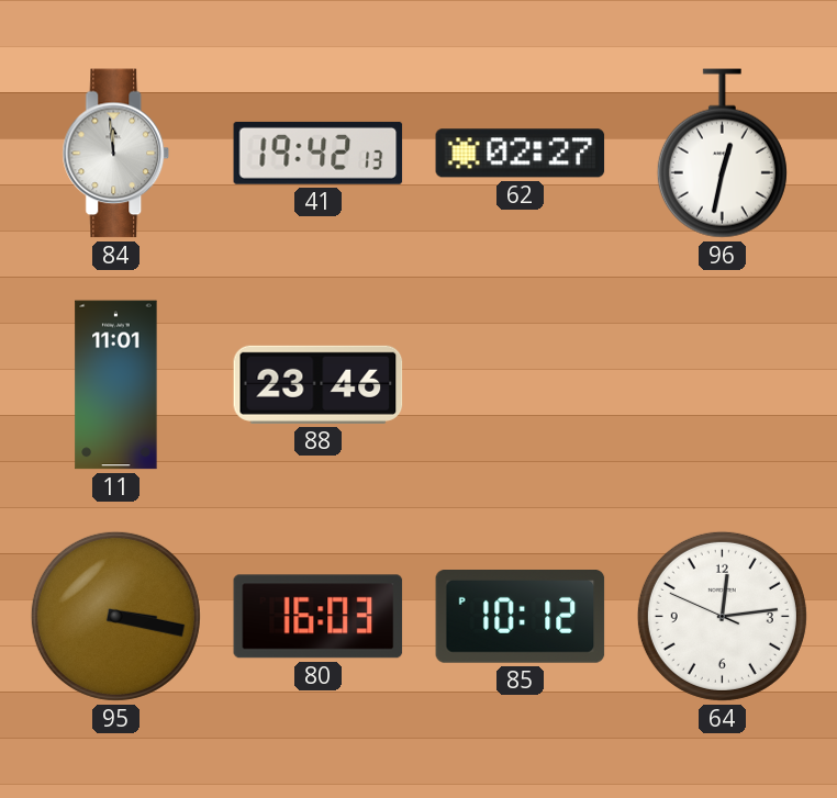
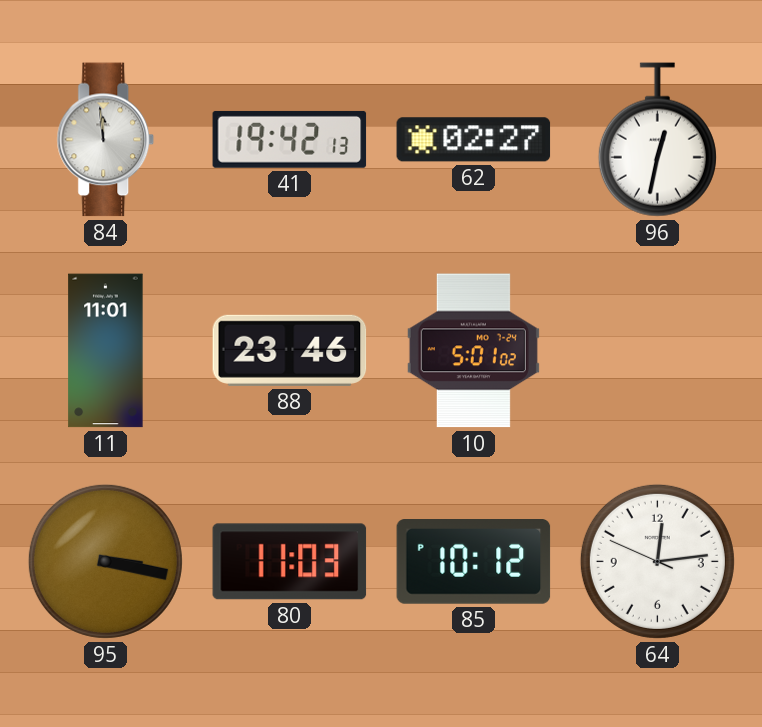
10: none -> 5:01
80: 16:03 -> 11:03
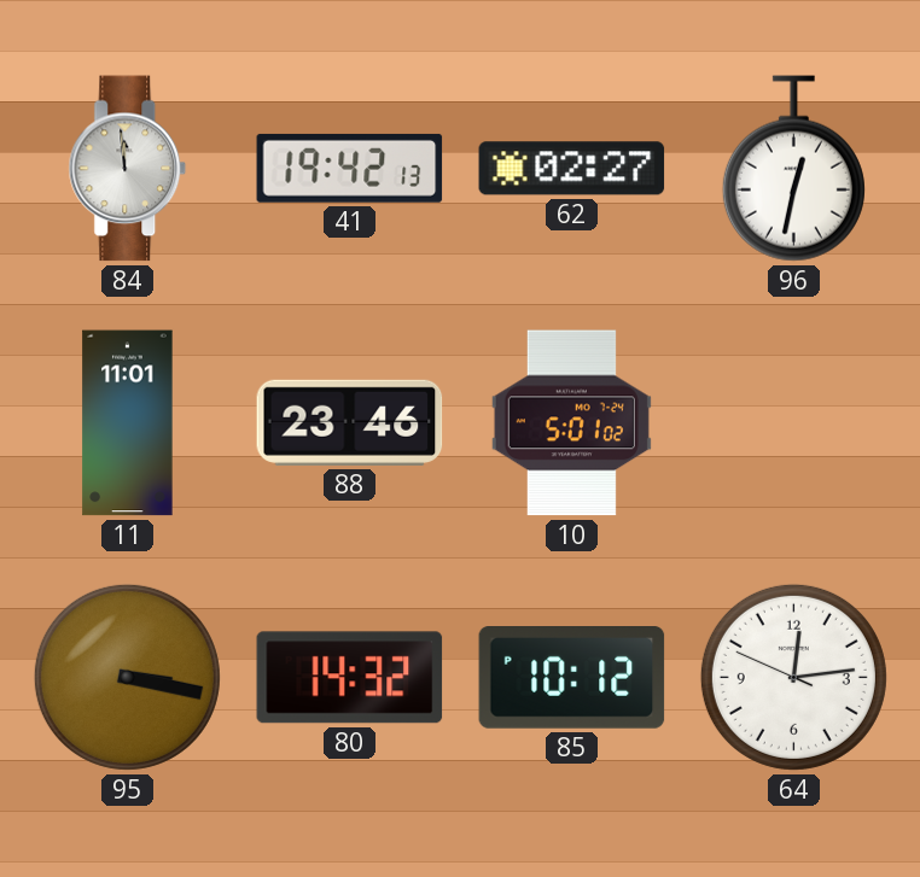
80: 11:03 -> 14:32
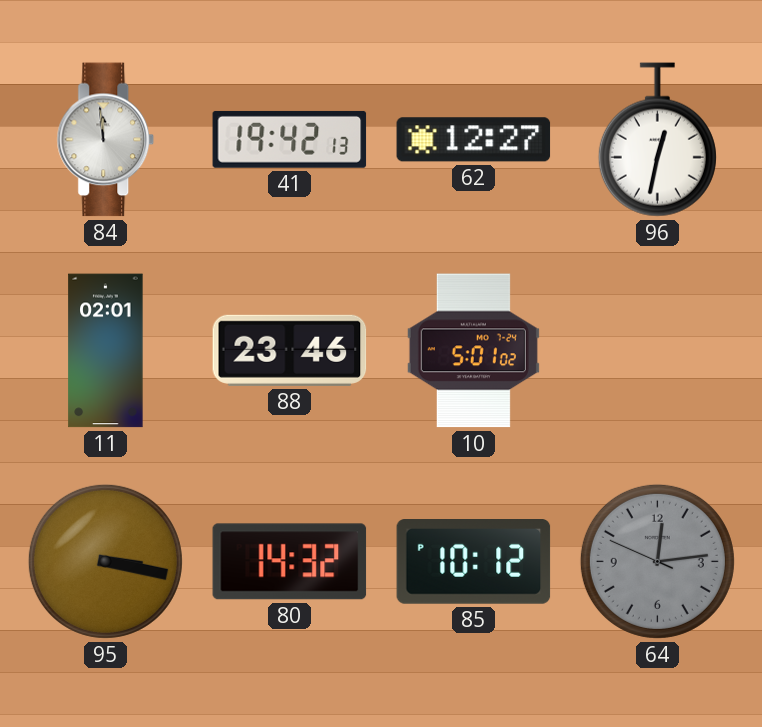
62: 02:27 -> 12:27
11: 11:01 -> 02:01
64 dial: white -> grey
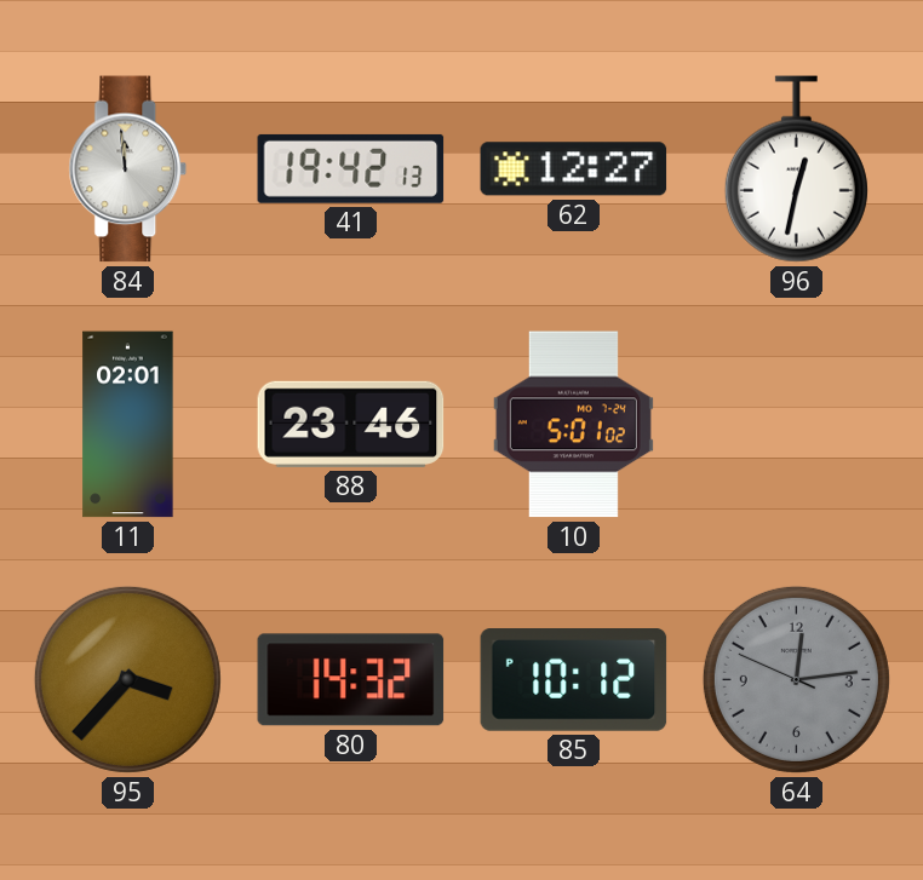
95: 3:17 -> 3:37
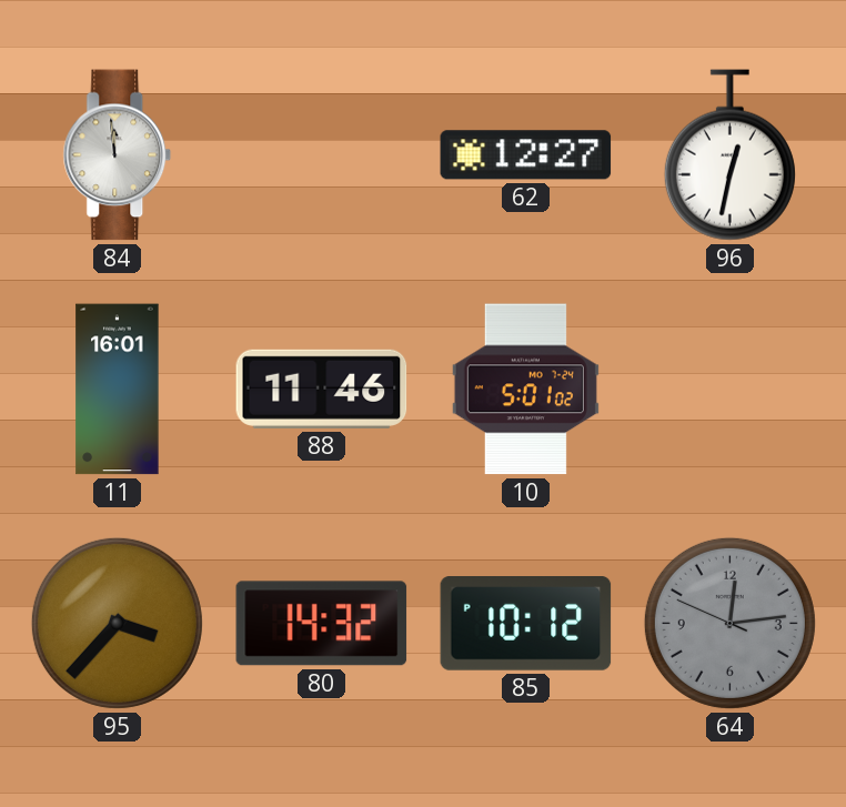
41: 19:42 -> none
11: 02:01 -> 16:01
88: 23:46 -> 11:46
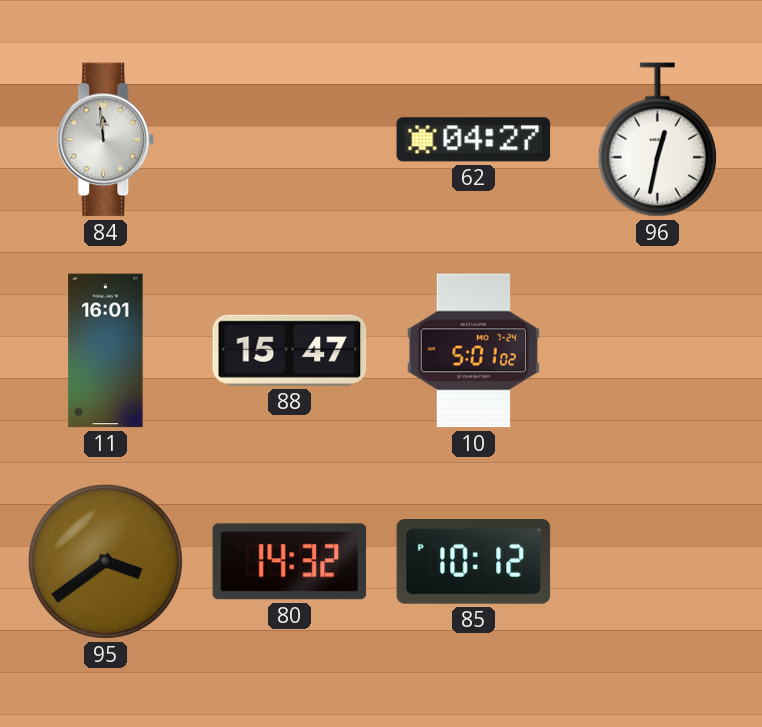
62: 12:27 -> 04:27
88: 11:46 -> 15:47
95: 3:37 -> 3:39
64: 12:13 -> none
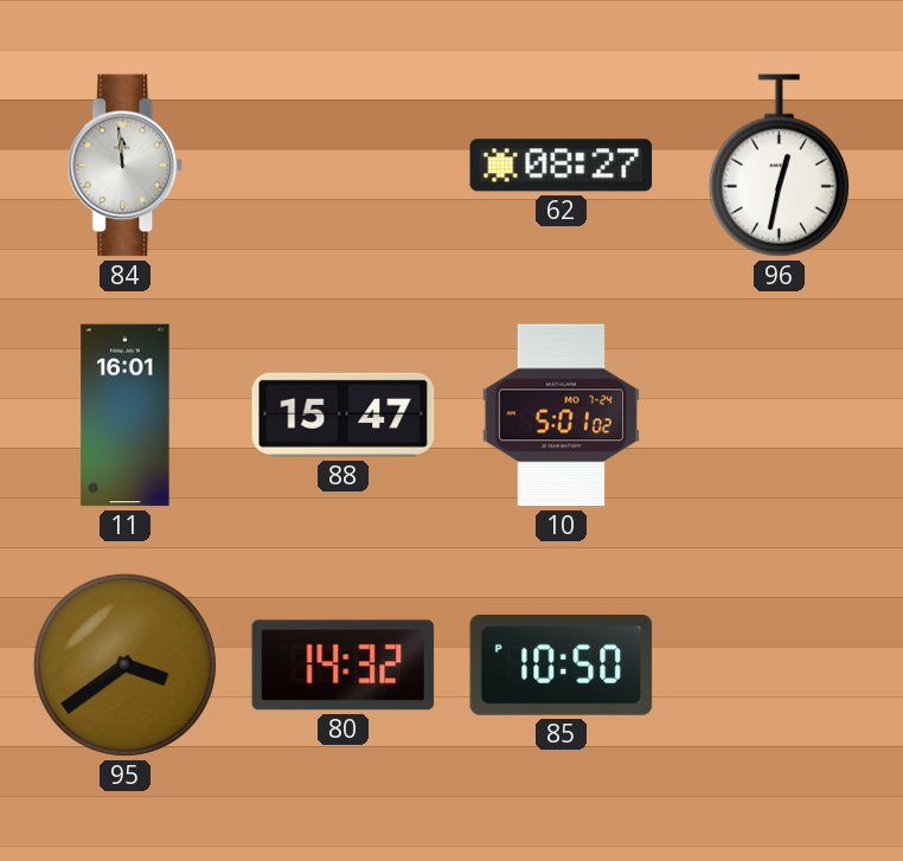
62: 04:27 -> 08:27
85: 10:12 -> 10:50
